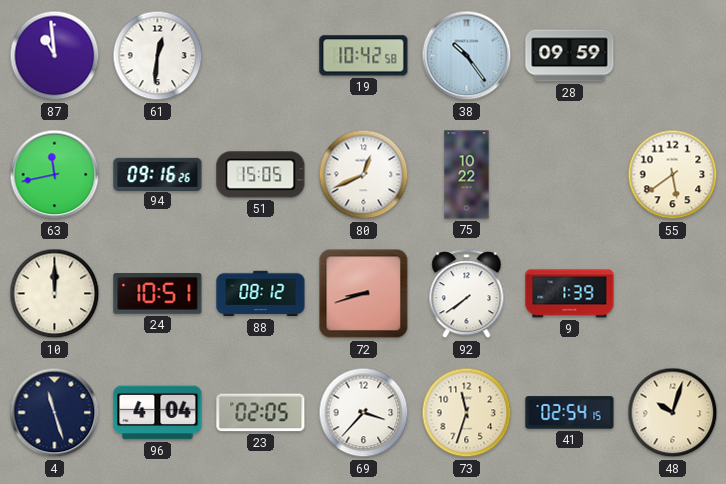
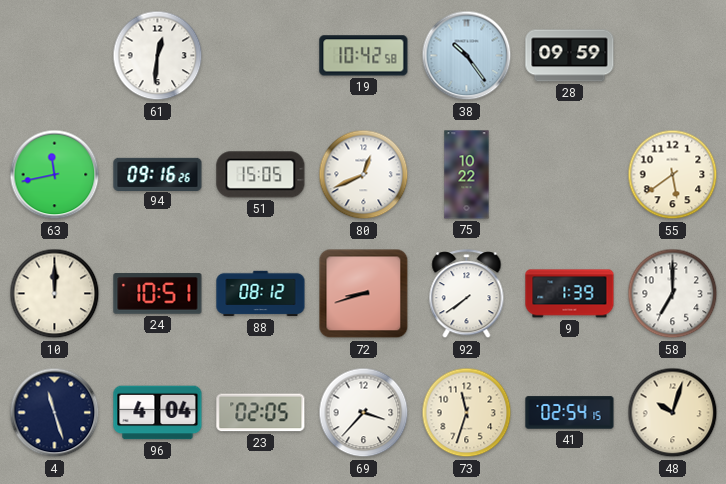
87: 10:59 -> none
58: none -> 7:00
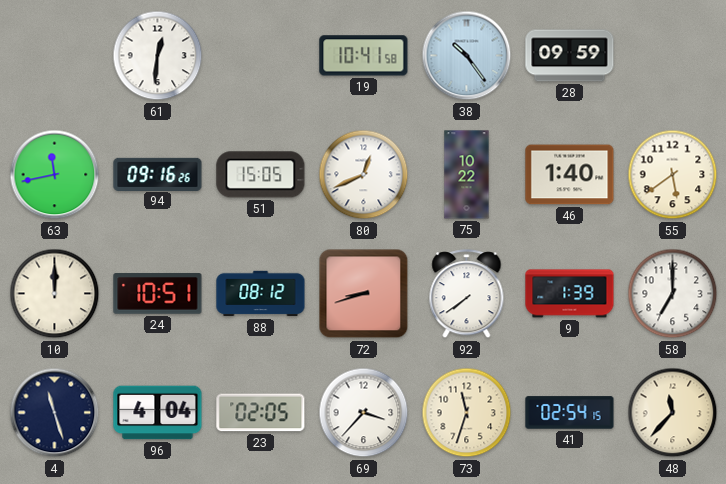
19: 10:42 -> 10:41
46: none -> 1:40
48: 10:03 -> 11:37
